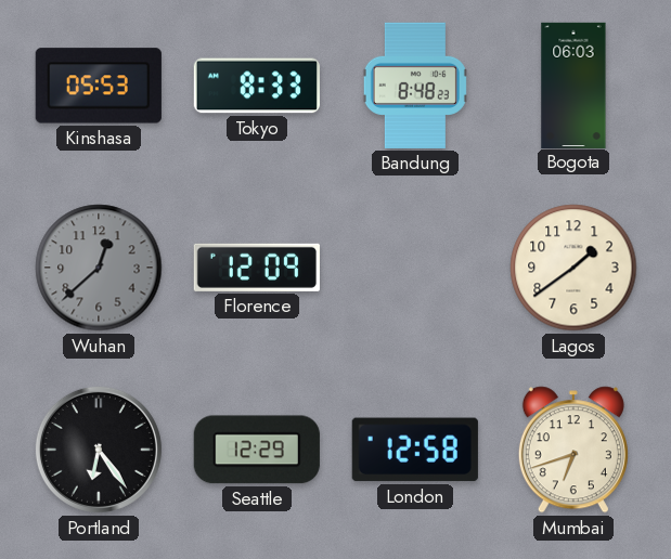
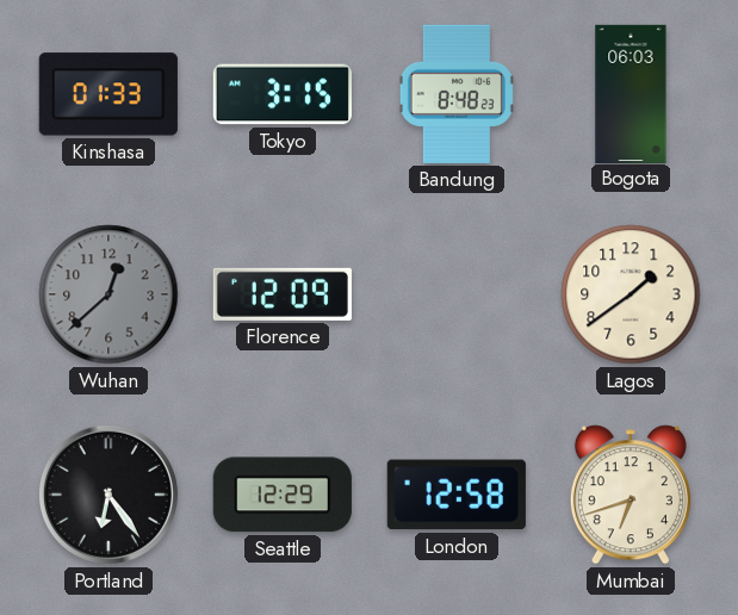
Kinshasa: 05:53 -> 01:33
Tokyo: 8:33 -> 3:15
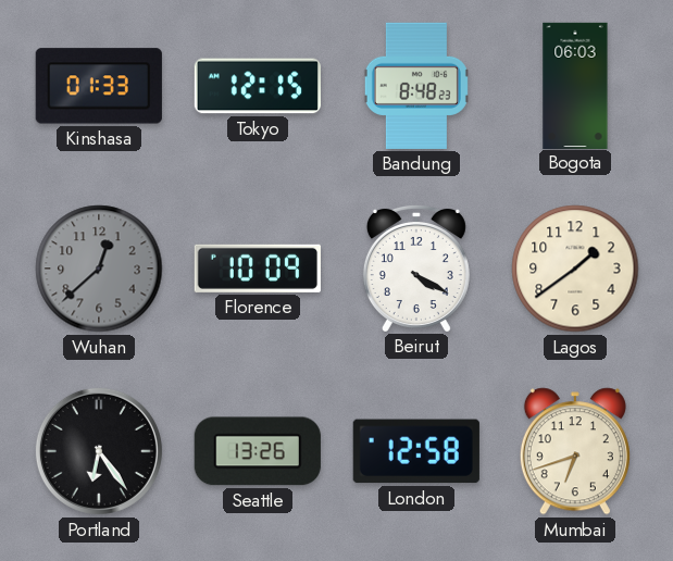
Tokyo: 3:15 -> 12:15
Florence: 12:09 -> 10:09
Beirut: none -> 4:20
Seattle: 12:29 -> 13:26
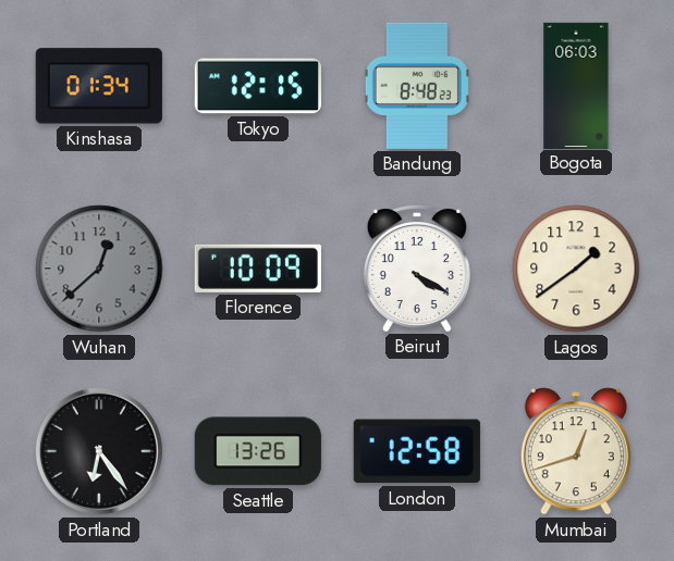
Kinshasa: 01:33 -> 01:34
Mumbai: 6:42 -> 12:42
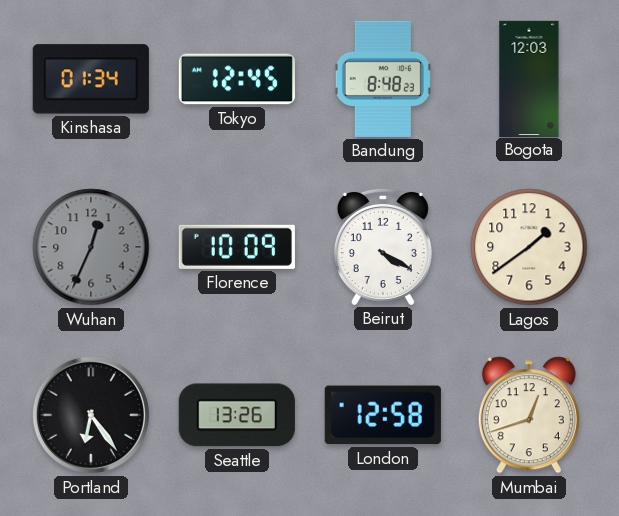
Tokyo: 12:15 -> 12:45
Bogota: 06:03 -> 12:03
Wuhan: 12:38 -> 12:34
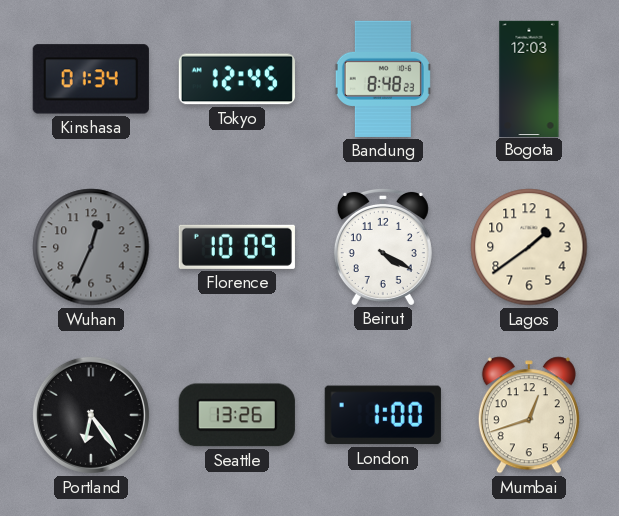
London: 12:58 -> 1:00
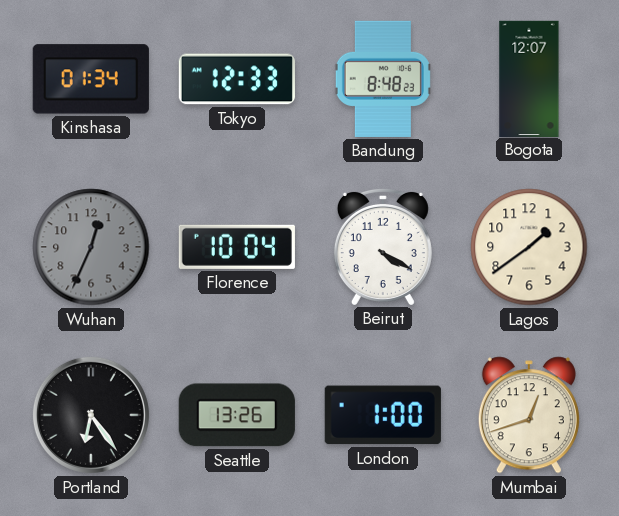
Tokyo: 12:45 -> 12:33
Bogota: 12:03 -> 12:07
Florence: 10:09 -> 10:04
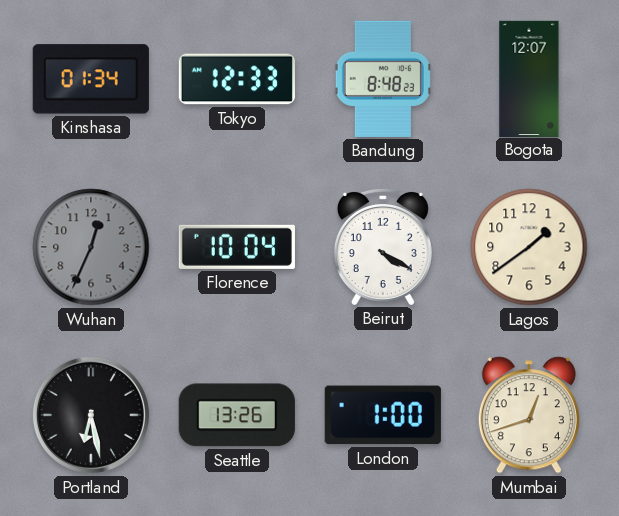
Portland: 6:24 -> 6:28
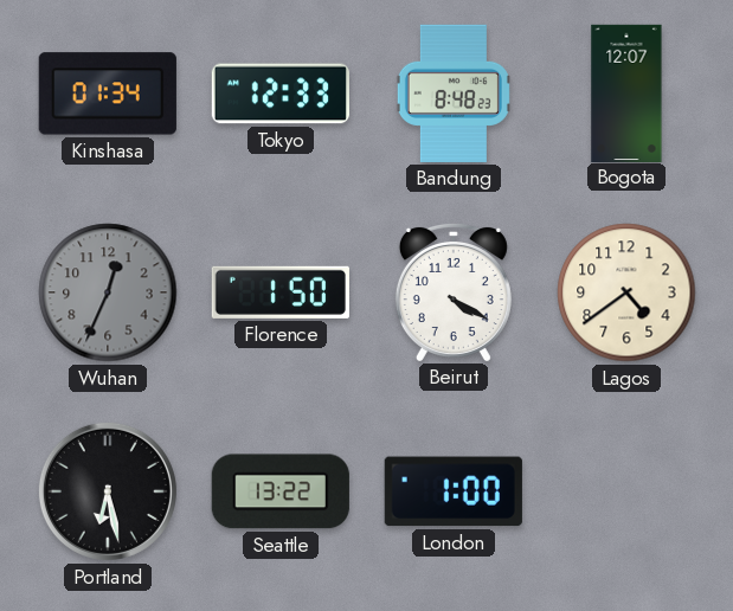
Florence: 10:04 -> 1:50
Lagos: 1:39 -> 4:39
Seattle: 13:26 -> 13:22
Mumbai: 12:42 -> none
